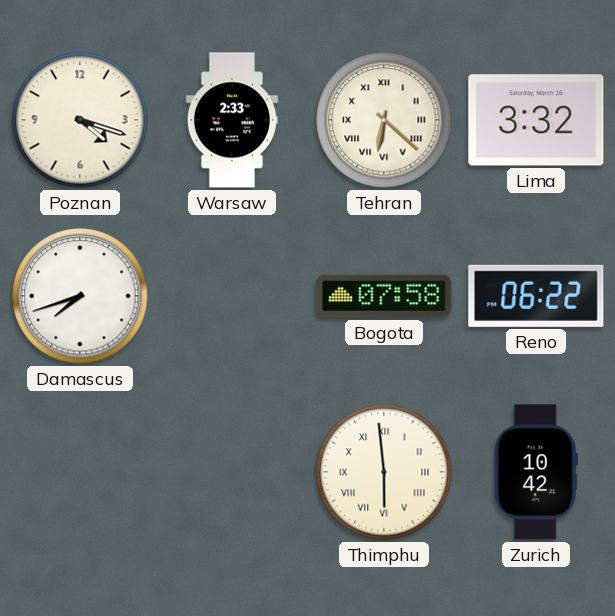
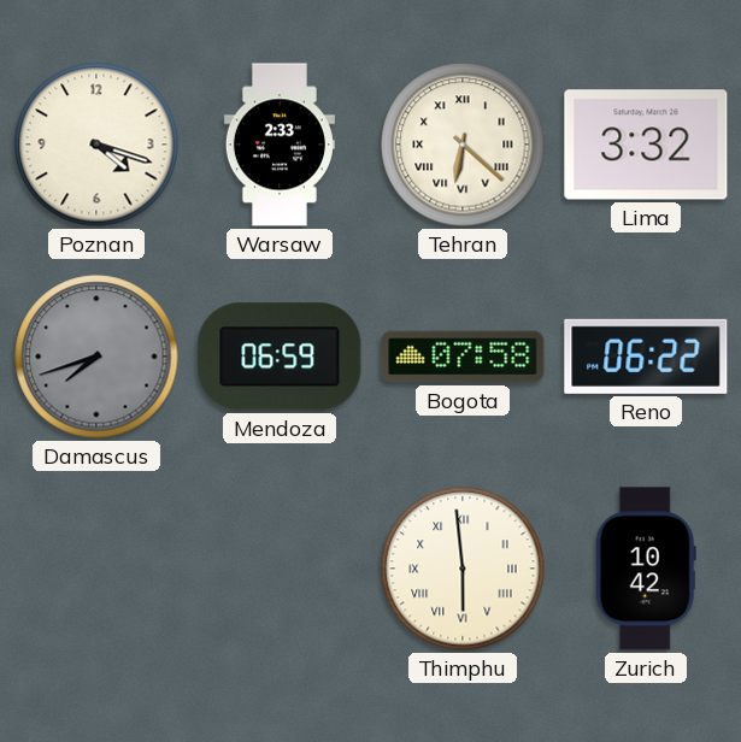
Damascus dial: white -> grey
Mendoza: none -> 06:59
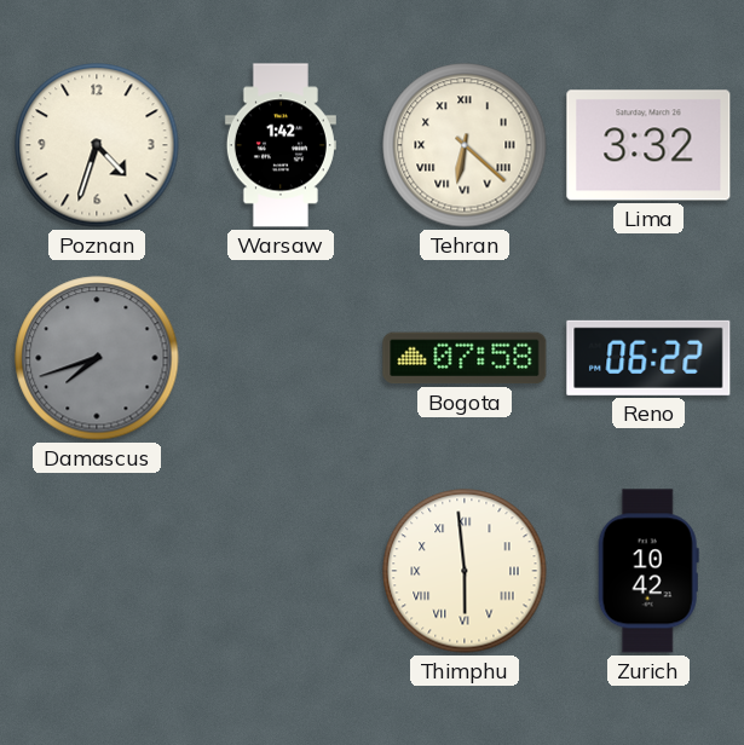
Poznan: 4:18 -> 4:33
Warsaw: 2:33 -> 1:42
Mendoza: 06:59 -> none
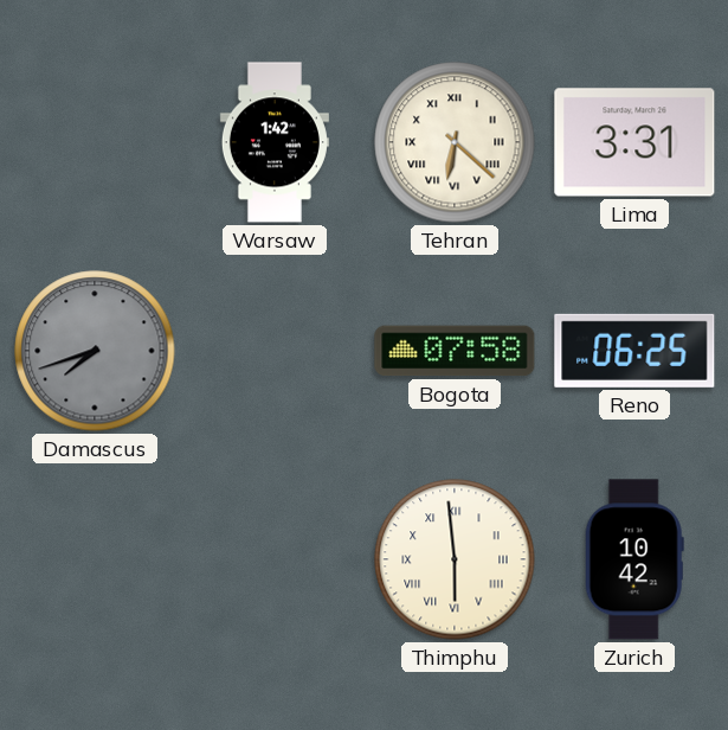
Poznan: 4:33 -> none
Lima: 3:32 -> 3:31
Reno: 06:22 -> 06:25
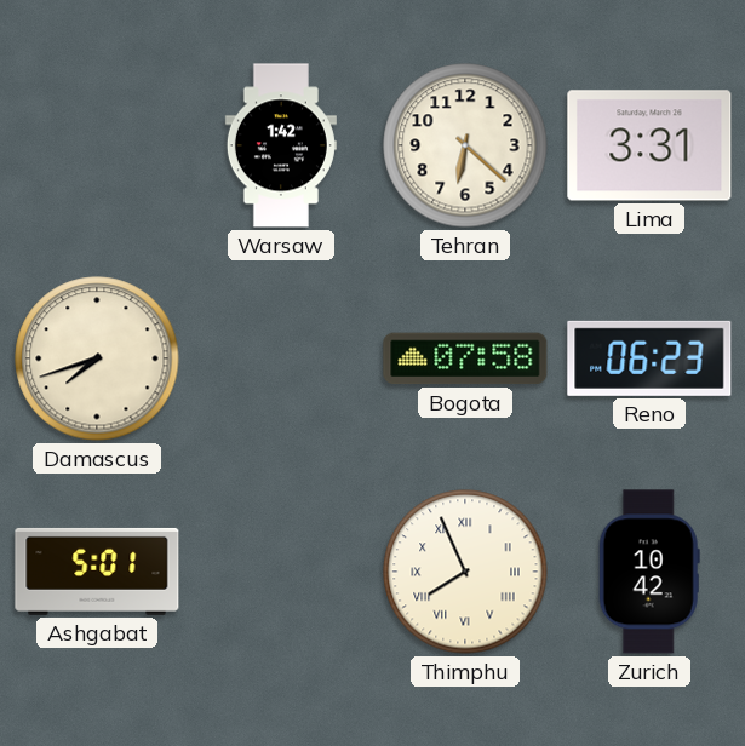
Tehran numerals: Roman -> Arabic
Damascus dial: grey -> cream
Reno: 06:25 -> 06:23
Ashgabat: none -> 5:01
Thimphu: 5:59 -> 7:56
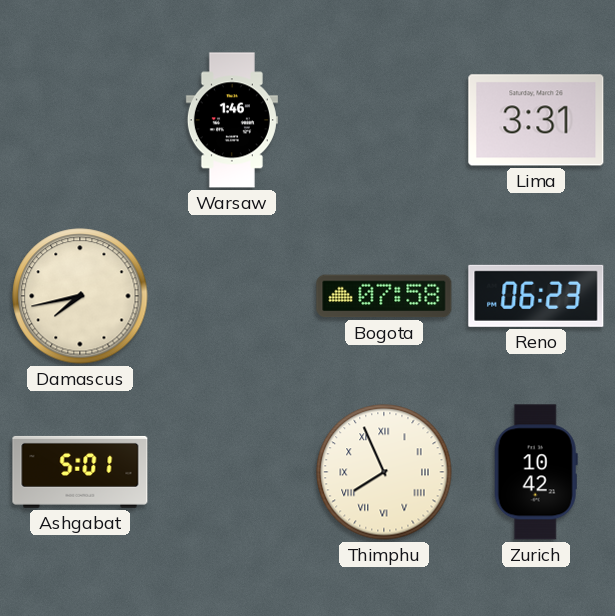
Warsaw: 1:42 -> 1:46
Tehran: 6:22 -> none
Damascus: 7:42 -> 7:43
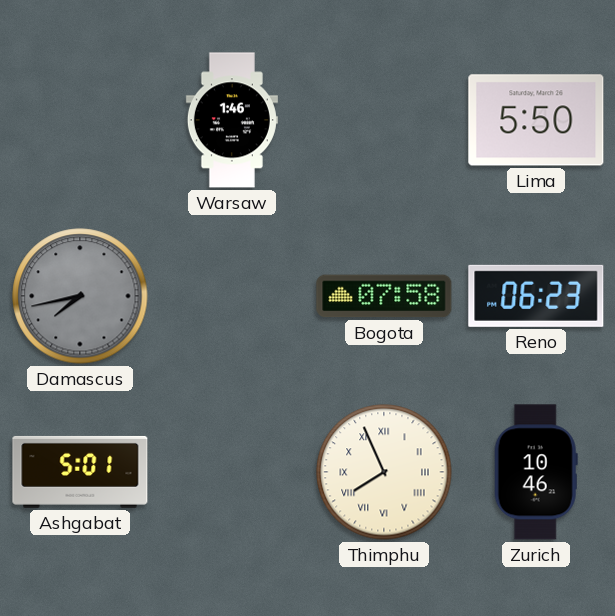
Lima: 3:31 -> 5:50
Damascus dial: cream -> grey
Zurich: 10:42 -> 10:46
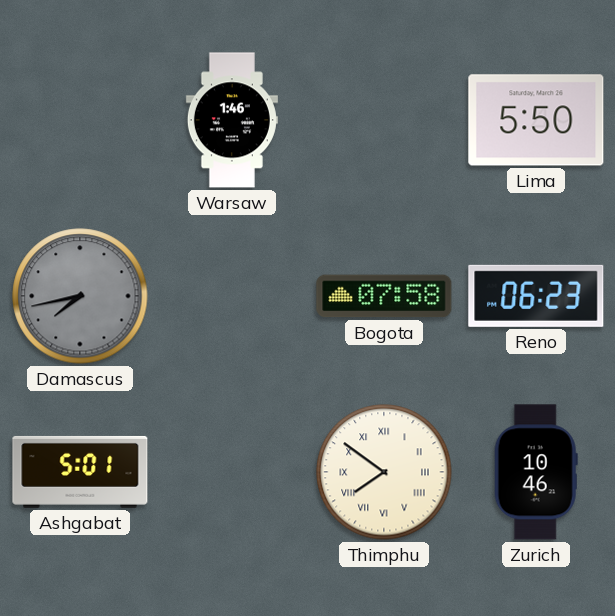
Thimphu: 7:56 -> 7:51
